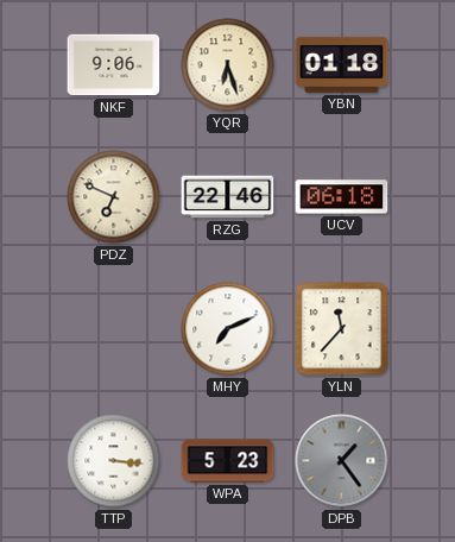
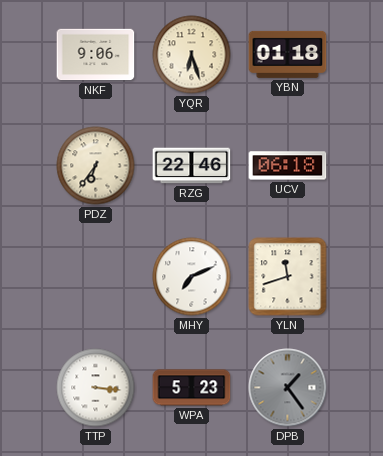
PDZ: 6:49 -> 6:36
YLN: 11:37 -> 11:42
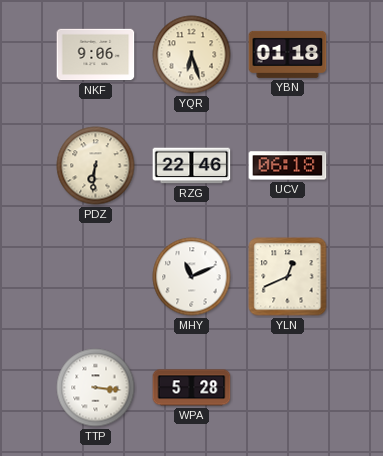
PDZ: 6:36 -> 6:31
MHY: 7:11 -> 11:11
YLN: 11:42 -> 12:41
WPA: 5:23 -> 5:28
DPB: 1:24 -> none
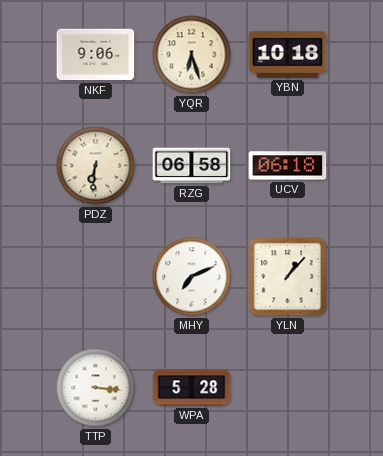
YBN: 01:18 -> 10:18
RZG: 22:46 -> 06:58
MHY: 11:11 -> 7:11
YLN: 12:41 -> 1:07
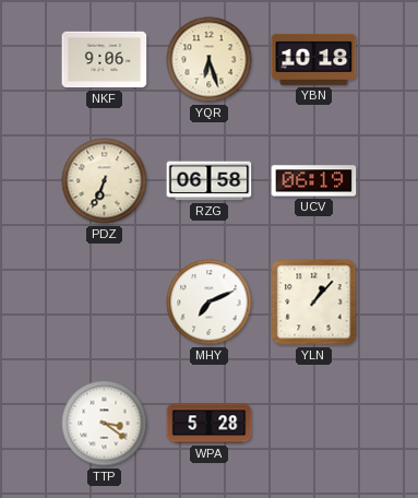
PDZ: 6:31 -> 6:34
UCV: 06:18 -> 06:19
TTP: 3:16 -> 3:21
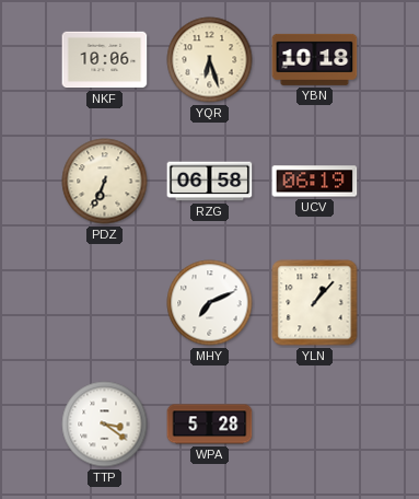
NKF: 9:06 -> 10:06
